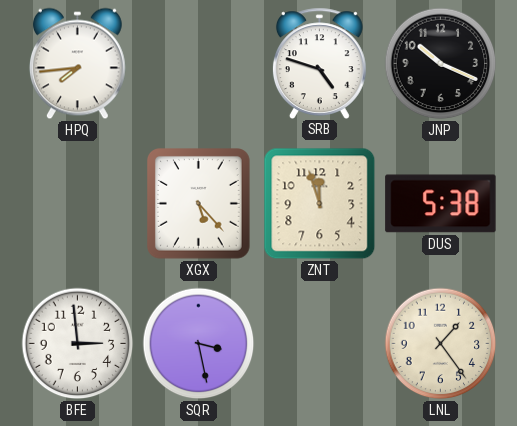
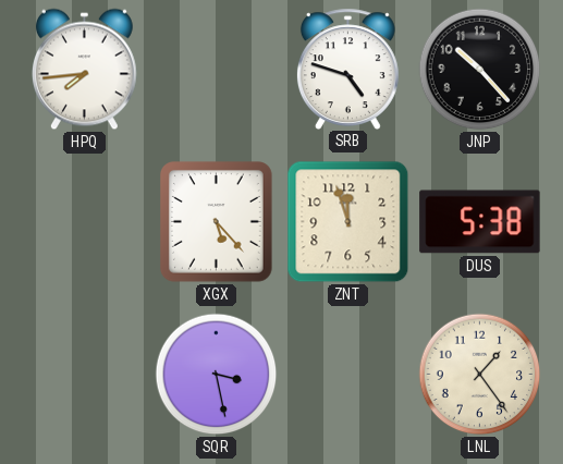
JNP: 10:19 -> 10:23
BFE: 2:59 -> none
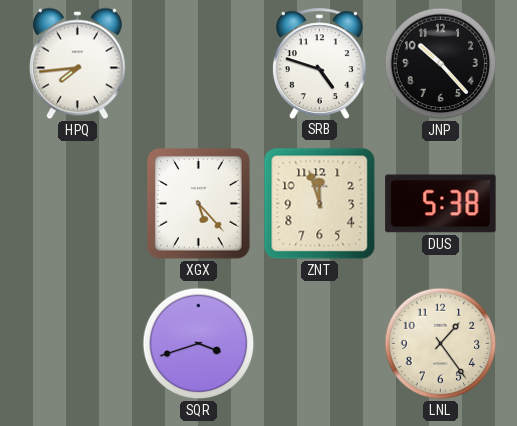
SQR: 3:28 -> 3:42
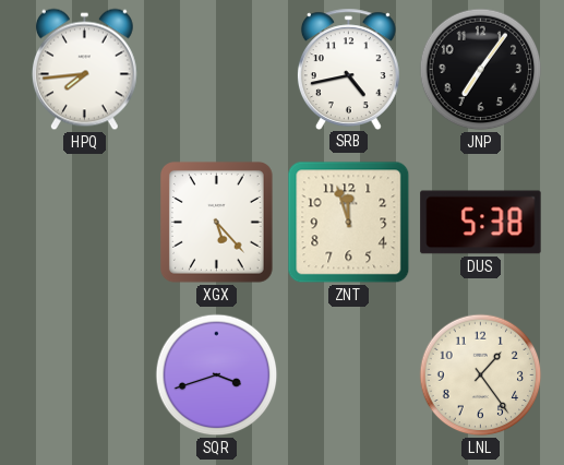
SRB: 4:48 -> 4:43
JNP: 10:23 -> 7:06
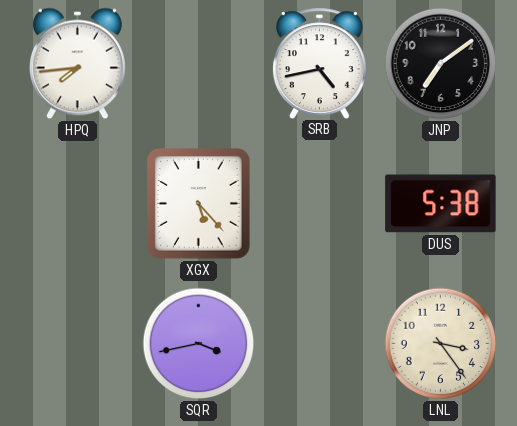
JNP: 7:06 -> 7:09
ZNT: 11:57 -> none
SQR: 3:42 -> 3:43
LNL: 1:24 -> 3:24
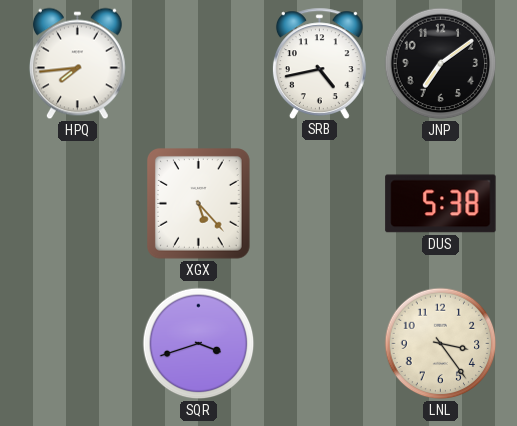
SQR: 3:43 -> 3:42
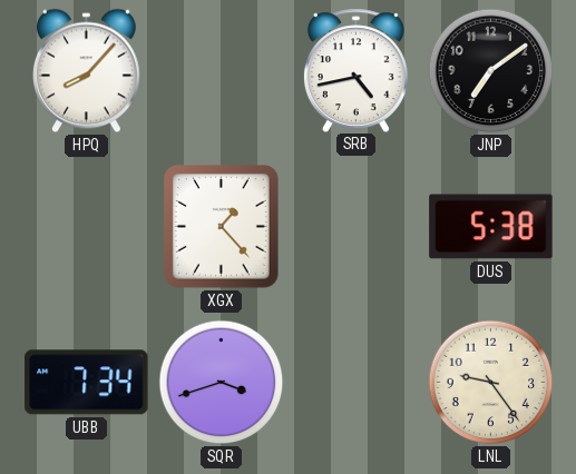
HPQ: 7:44 -> 8:07
XGX: 5:23 -> 1:23
UBB: none -> 7:34
LNL: 3:24 -> 9:24
